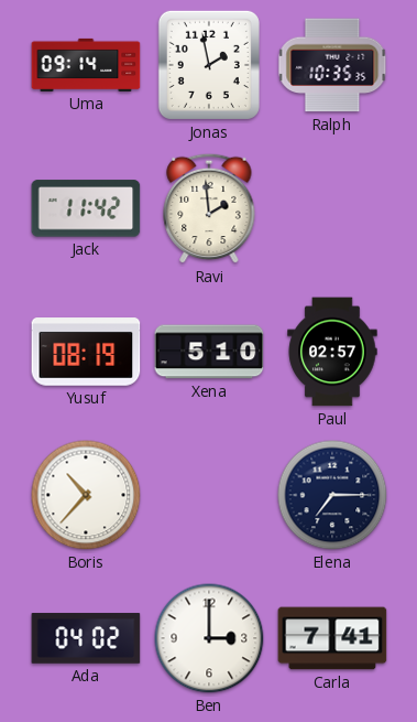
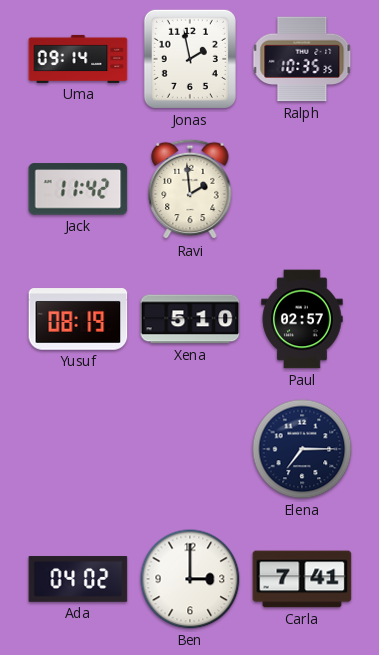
Boris: 10:37 -> none
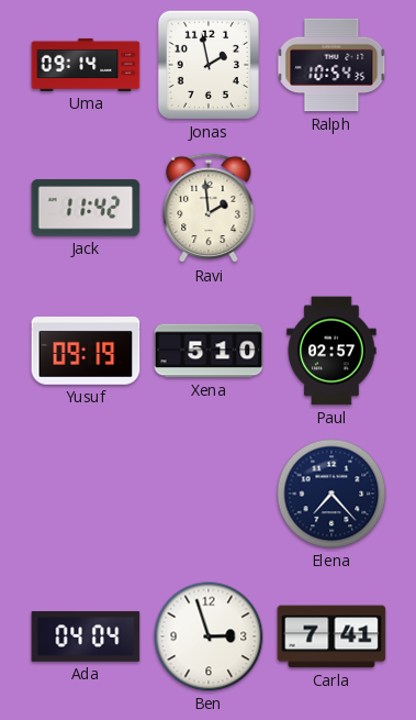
Ralph: 10:35 -> 10:54
Yusuf: 08:19 -> 09:19
Elena: 7:15 -> 7:23
Ada: 04:02 -> 04:04
Ben: 3:00 -> 2:57
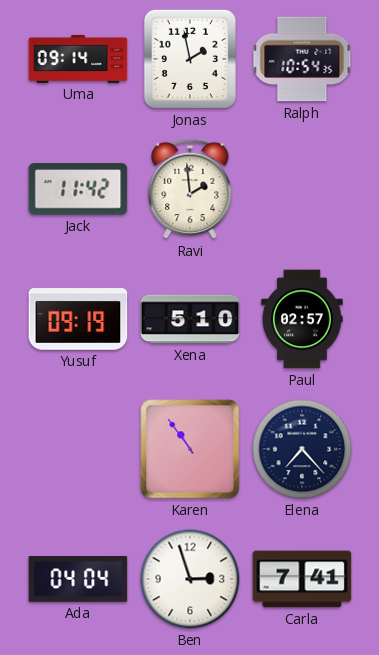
Karen: none -> 10:54
